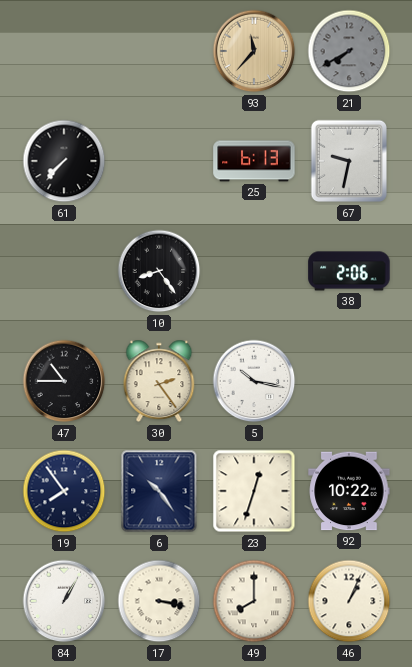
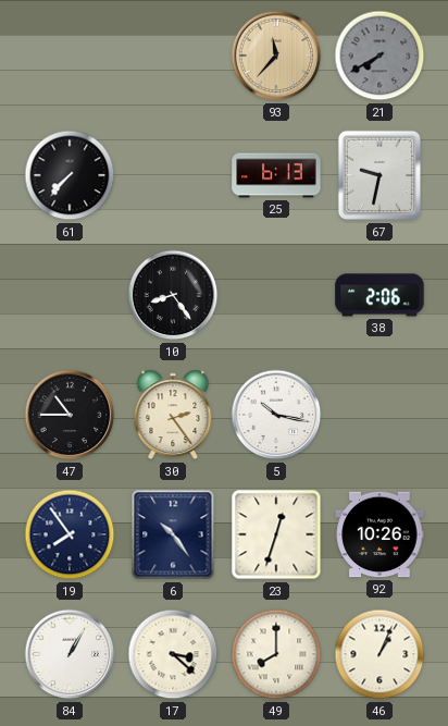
92: 10:22 -> 10:26
17: 3:17 -> 3:22
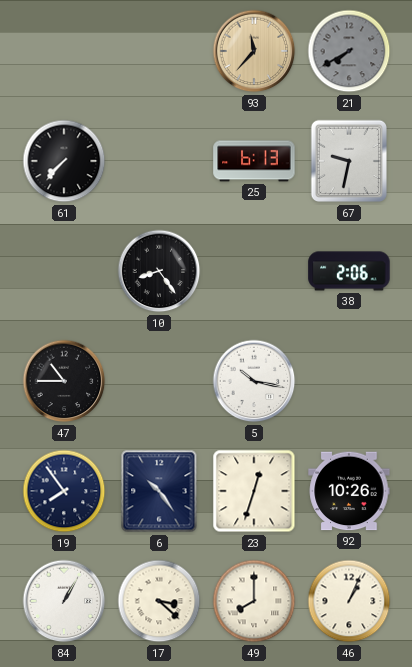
30: 2:24 -> none
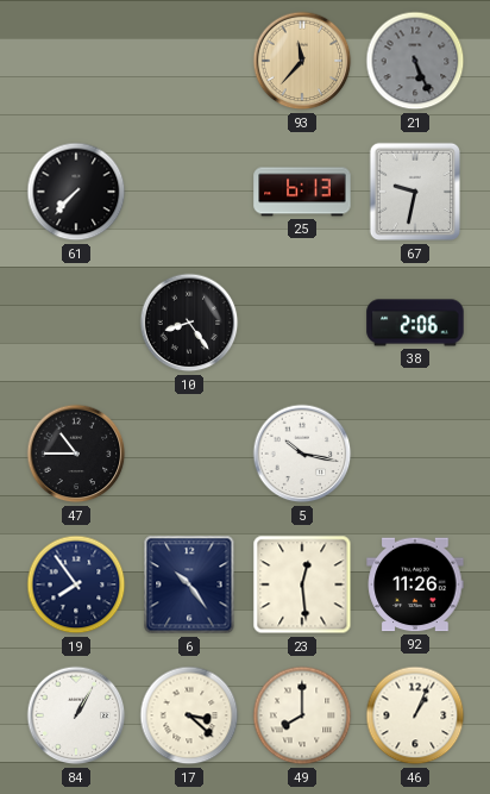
21: 7:40 -> 5:26
23: 12:33 -> 12:29
92: 10:26 -> 11:26
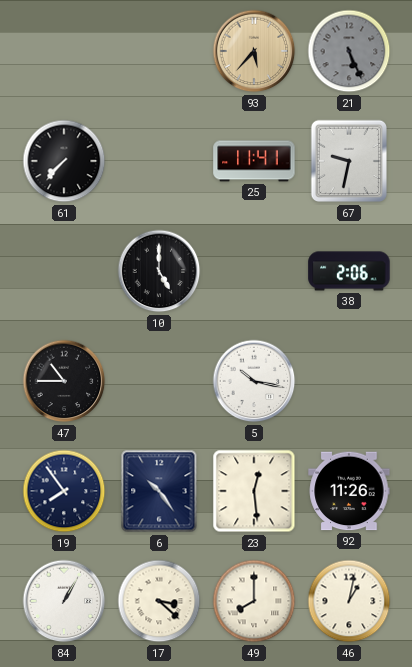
93: 11:37 -> 5:37
25: 6:13 -> 11:41
10: 8:24 -> 5:00
46: 1:04 -> 1:02
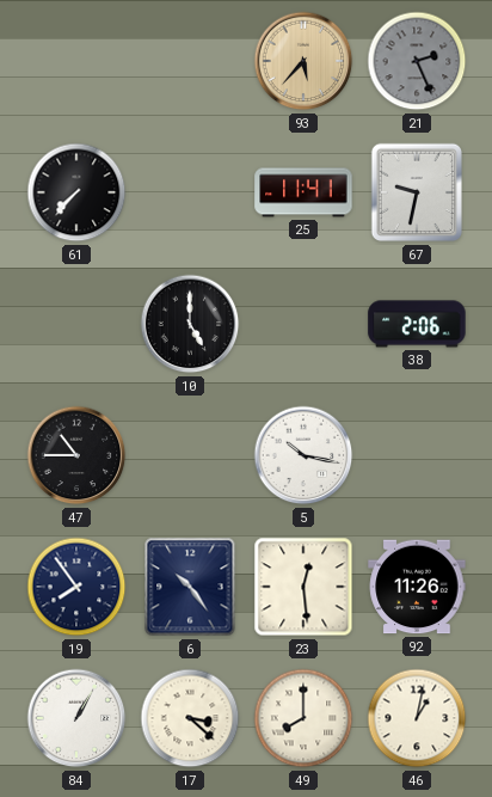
21: 5:26 -> 2:26
